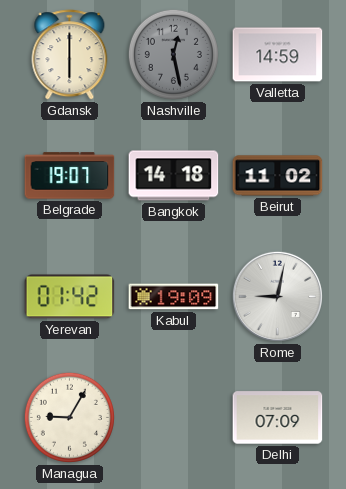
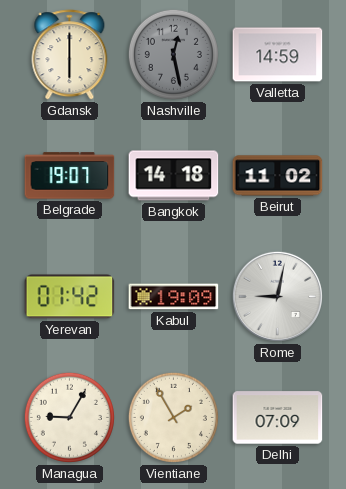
Vientiane: none -> 1:55
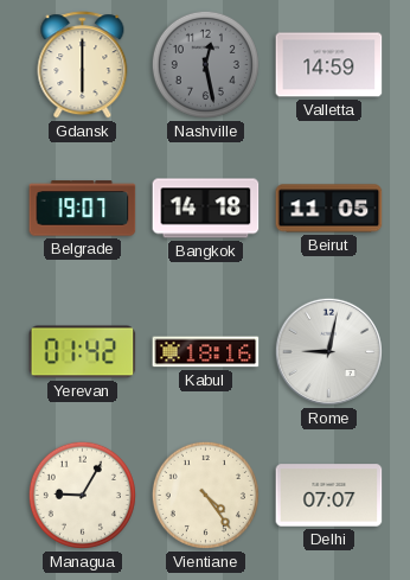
Beirut: 11:02 -> 11:05
Kabul: 19:09 -> 18:16
Vientiane: 1:55 -> 4:24
Delhi: 07:09 -> 07:07
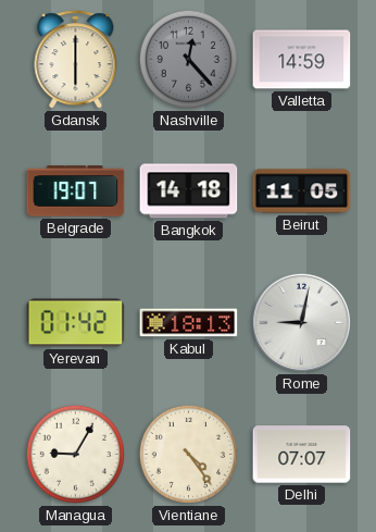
Nashville: 12:28 -> 12:23
Kabul: 18:16 -> 18:13
